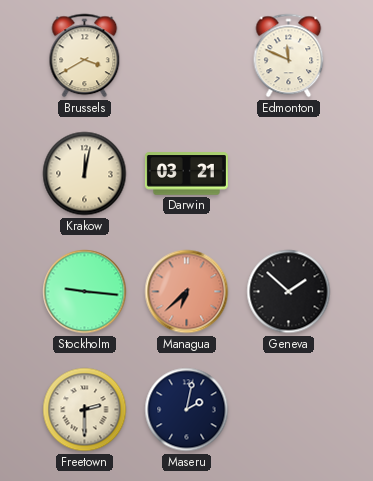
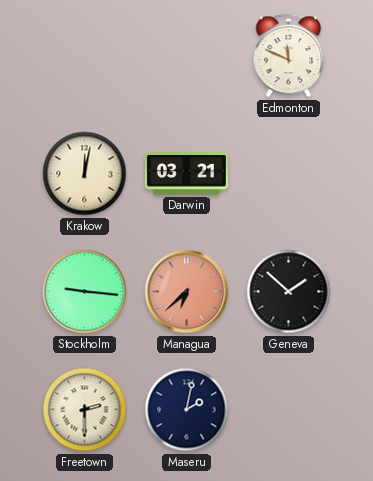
Brussels: 3:40 -> none
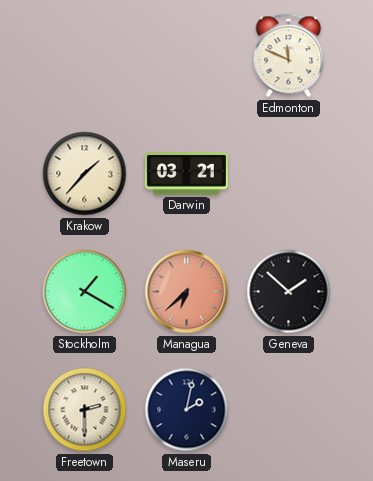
Krakow: 12:02 -> 1:37
Stockholm: 9:16 -> 1:20
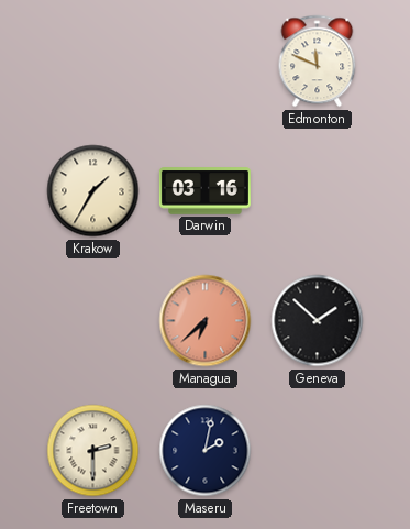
Krakow: 1:37 -> 1:35
Darwin: 03:21 -> 03:16
Stockholm: 1:20 -> none
